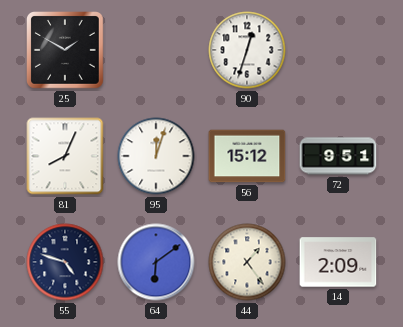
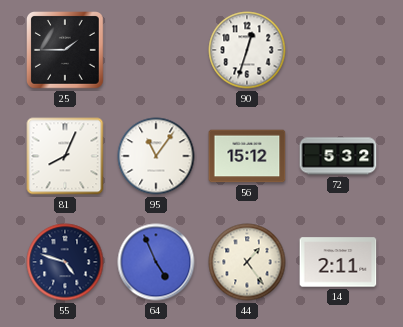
25: 1:50 -> 1:45
95: 12:03 -> 11:06
72: 9:51 -> 5:32
64: 6:09 -> 4:56
14: 2:09 -> 2:11
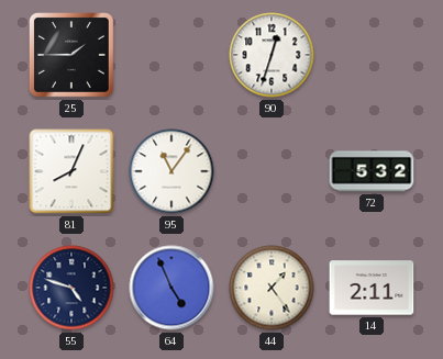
56: 15:12 -> none
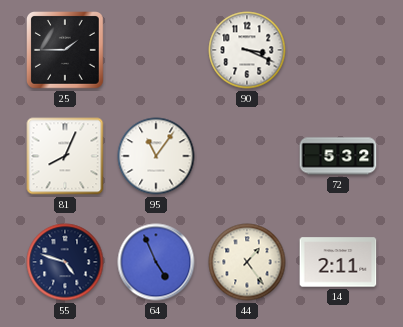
90: 12:33 -> 3:19
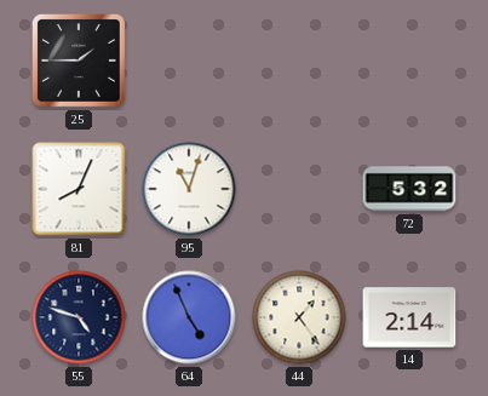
90: 3:19 -> none
95: 11:06 -> 11:03
14: 2:11 -> 2:14
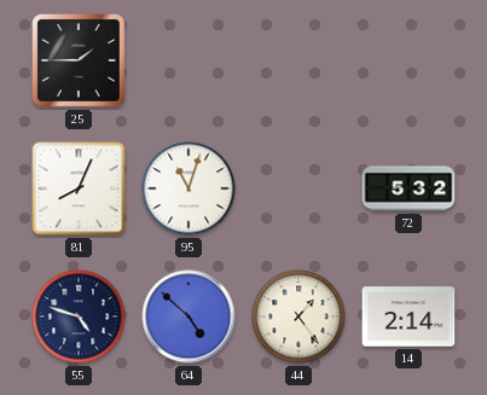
64: 4:56 -> 4:52
